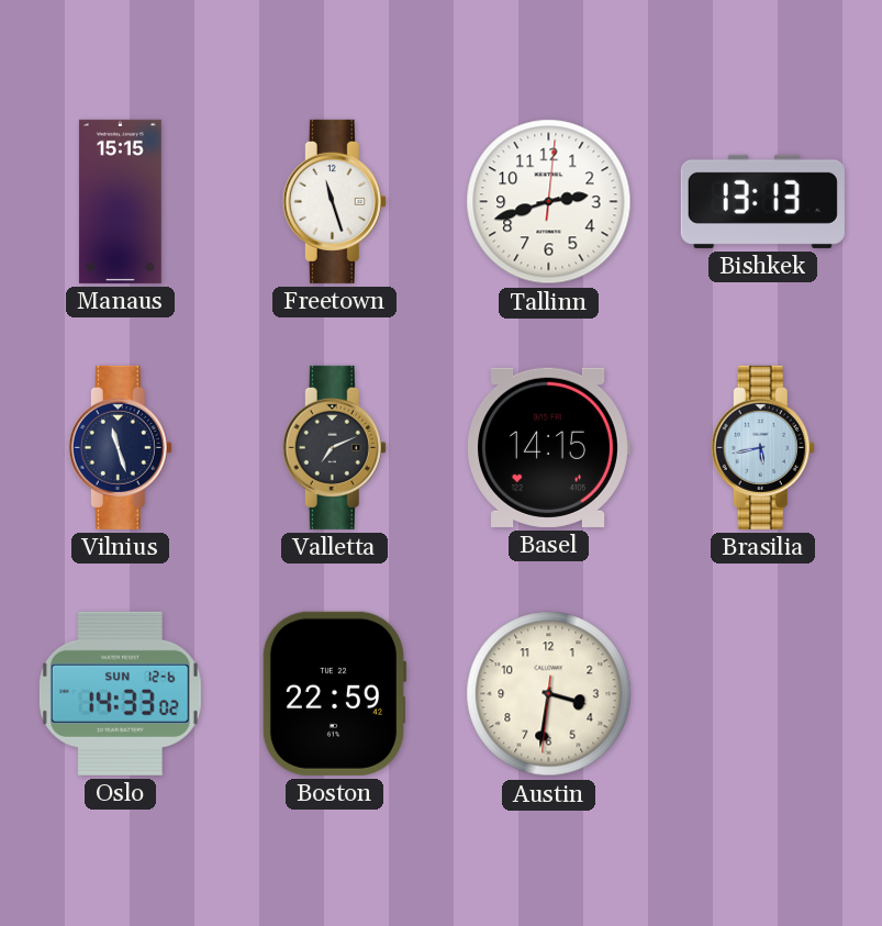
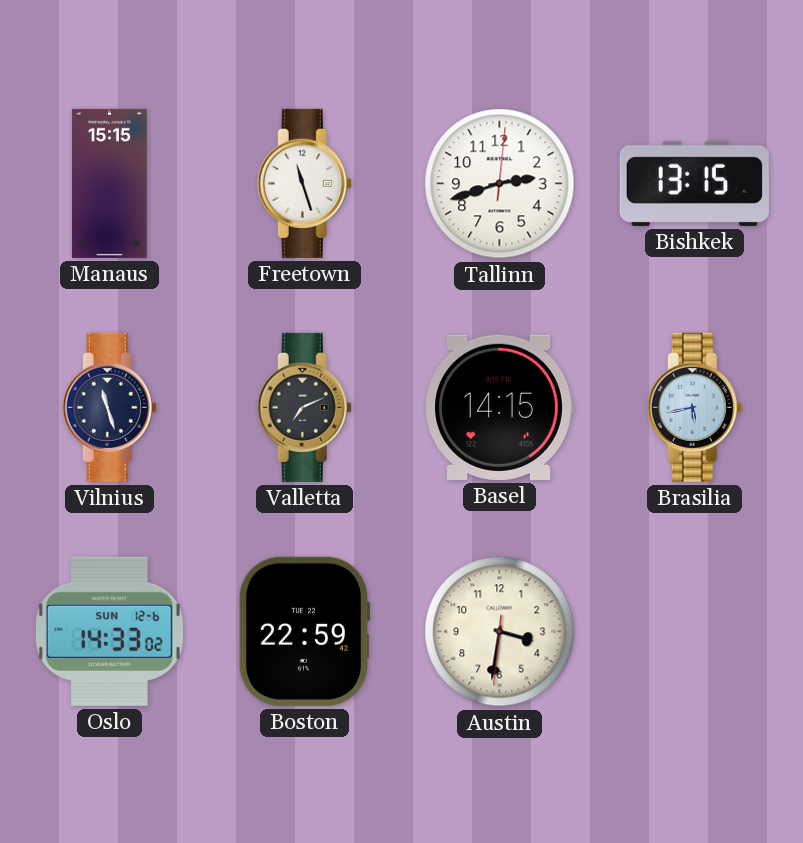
Bishkek: 13:13 -> 13:15
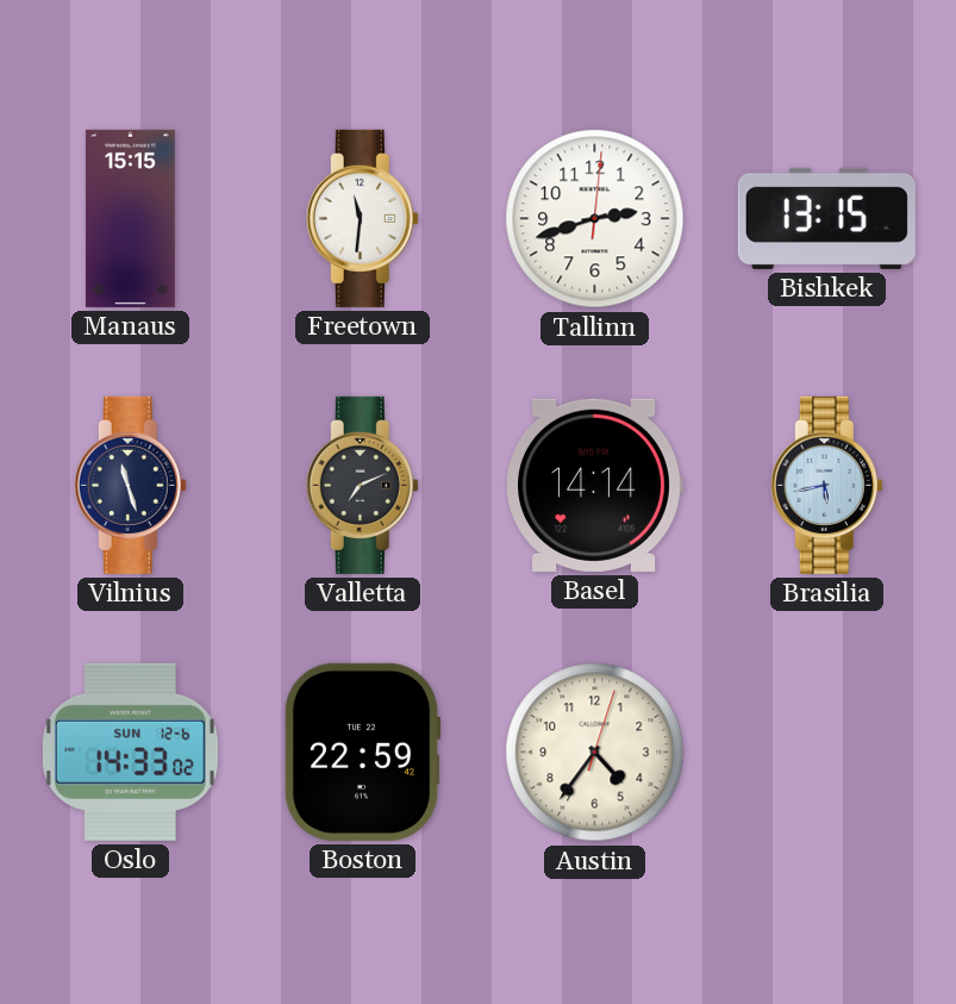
Freetown: 11:27 -> 11:31
Basel: 14:15 -> 14:14
Austin: 3:31 -> 4:36
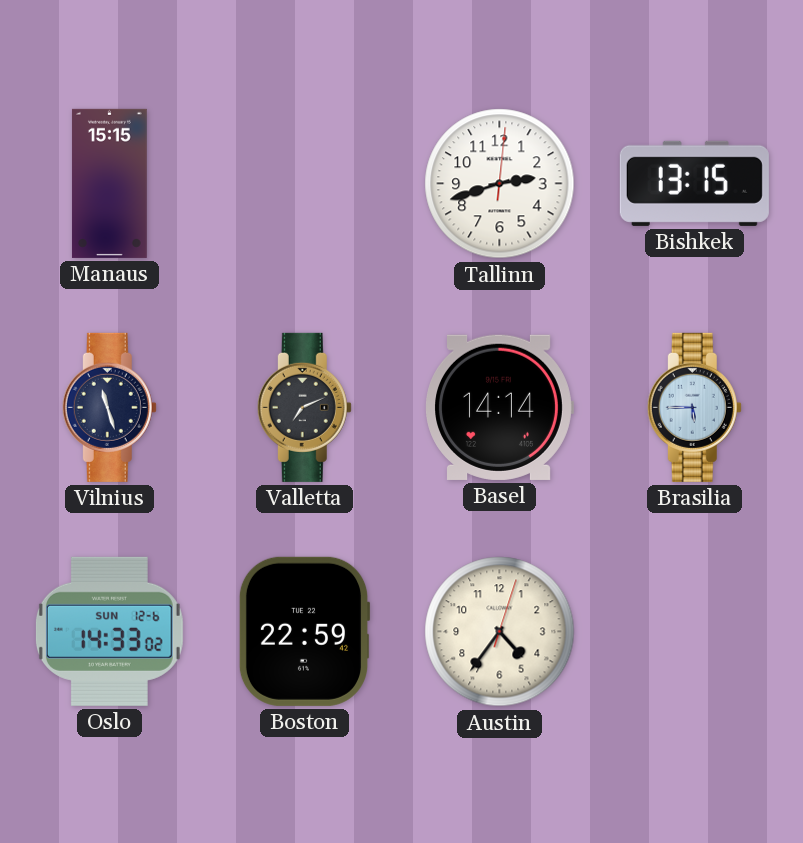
Freetown: 11:31 -> none
Brasilia: 5:43 -> 5:45
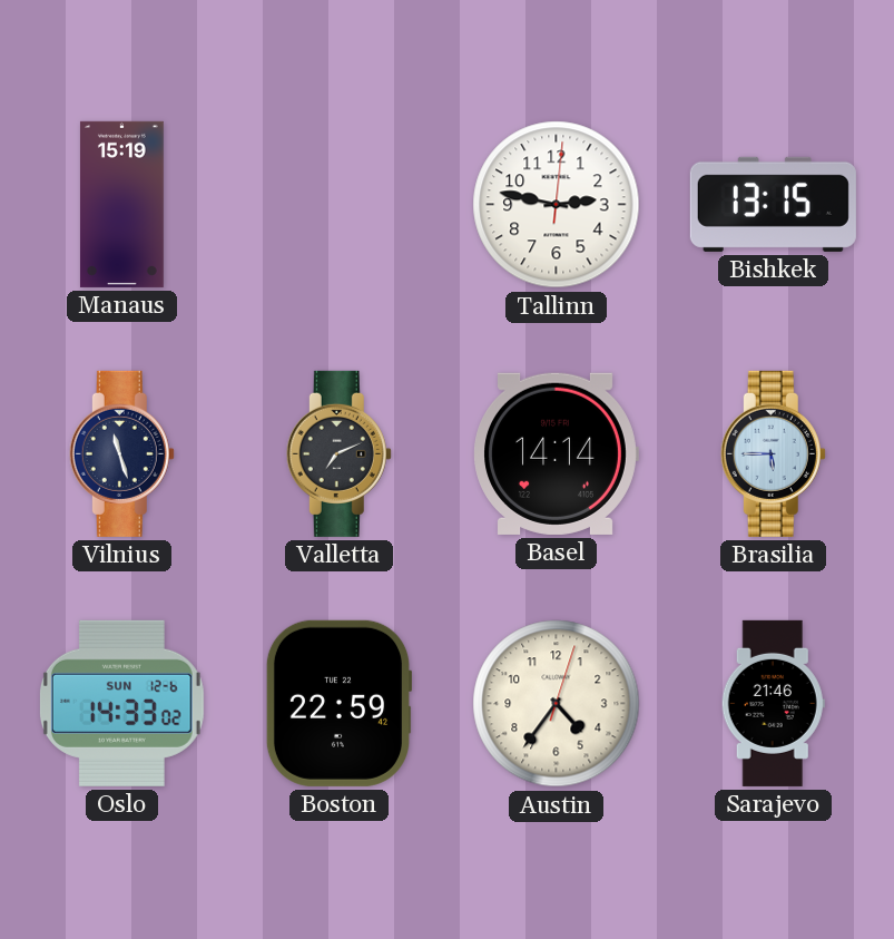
Manaus: 15:15 -> 15:19
Tallinn: 2:42 -> 2:47
Sarajevo: none -> 21:46
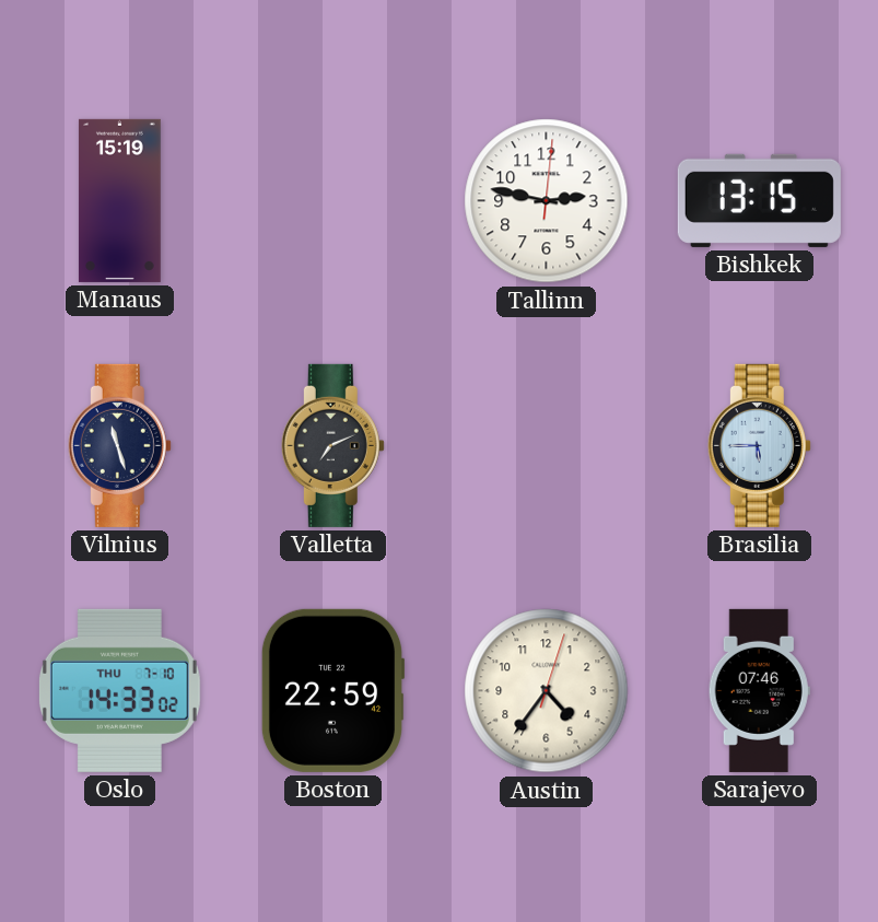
Basel: 14:14 -> none
Oslo date: SUN 12-6 -> THU 7-10
Sarajevo: 21:46 -> 07:46
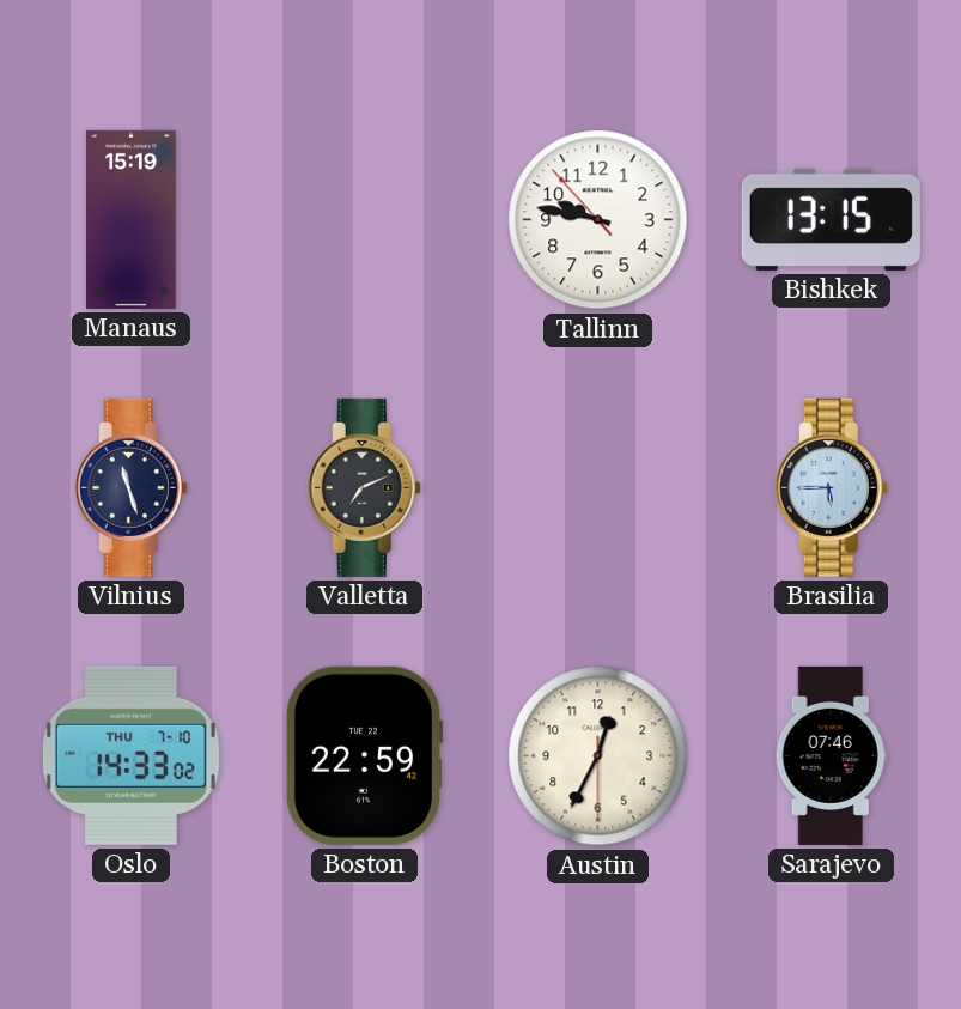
Tallinn: 2:47 -> 9:46
Austin: 4:36 -> 12:34
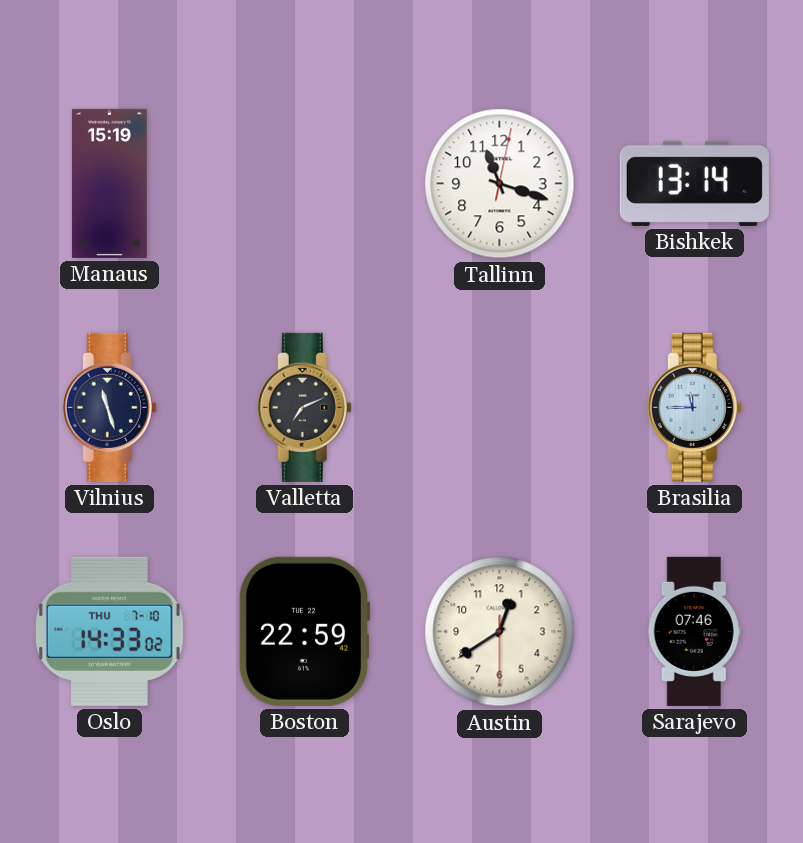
Tallinn: 9:46 -> 11:18
Bishkek: 13:15 -> 13:14
Brasilia: 5:45 -> 11:45
Austin: 12:34 -> 12:39
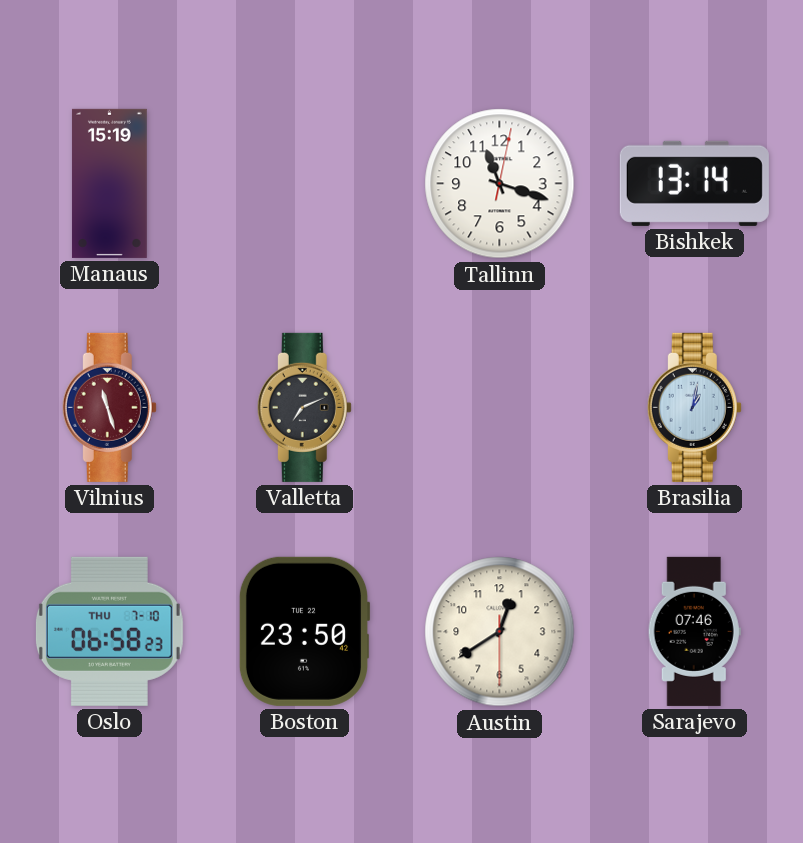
Vilnius dial: navy -> burgundy
Brasilia: 11:45 -> 1:02
Oslo: 14:33 -> 06:58
Boston: 22:59 -> 23:50
